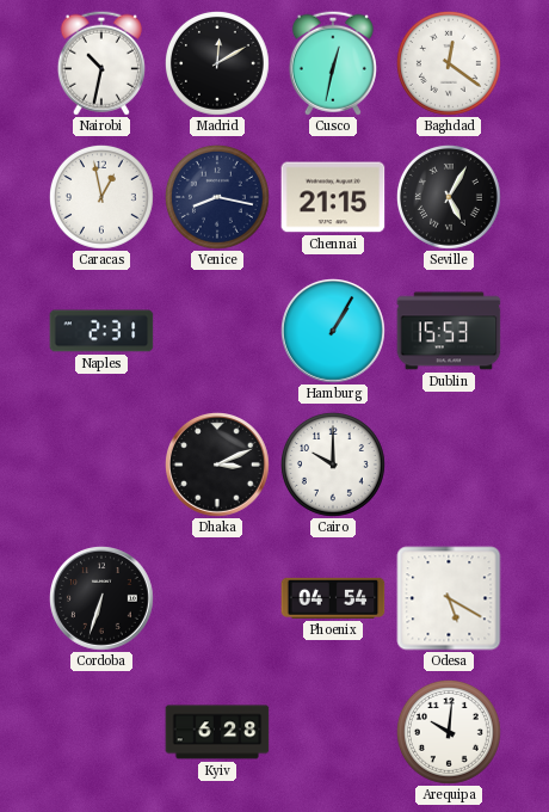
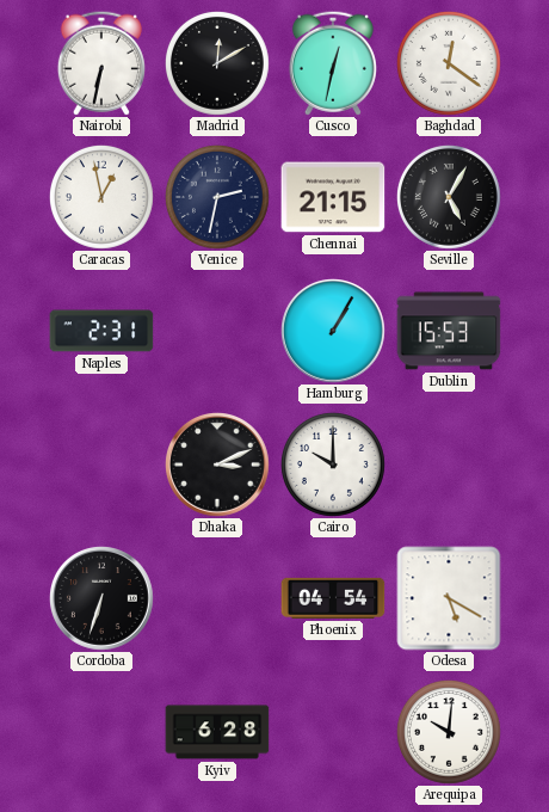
Nairobi: 10:32 -> 6:32
Venice: 8:17 -> 2:32
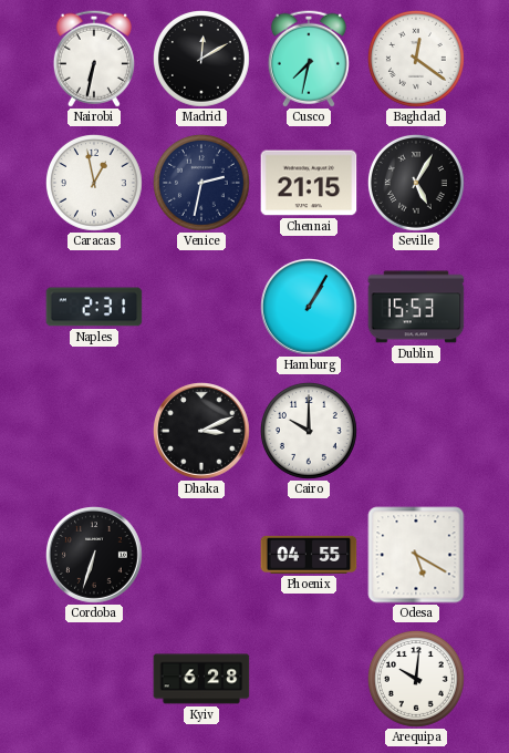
Cusco: 12:32 -> 7:32
Phoenix: 04:54 -> 04:55
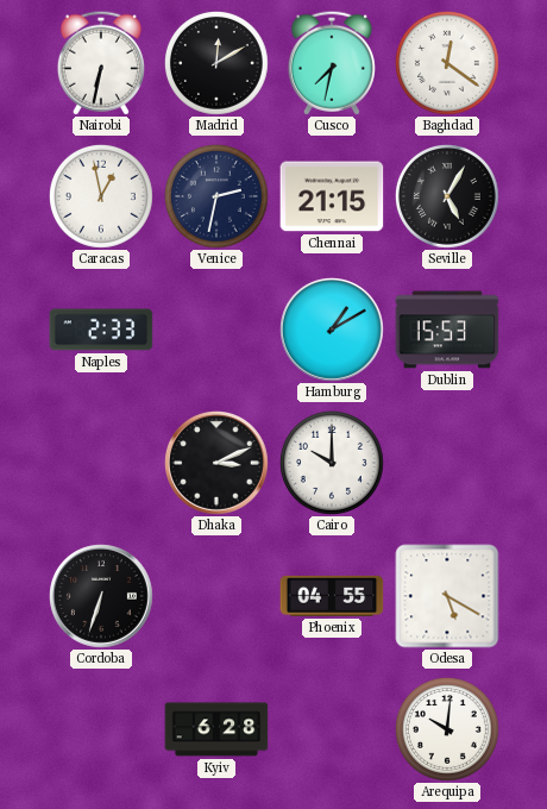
Naples: 2:31 -> 2:33
Hamburg: 1:05 -> 1:10
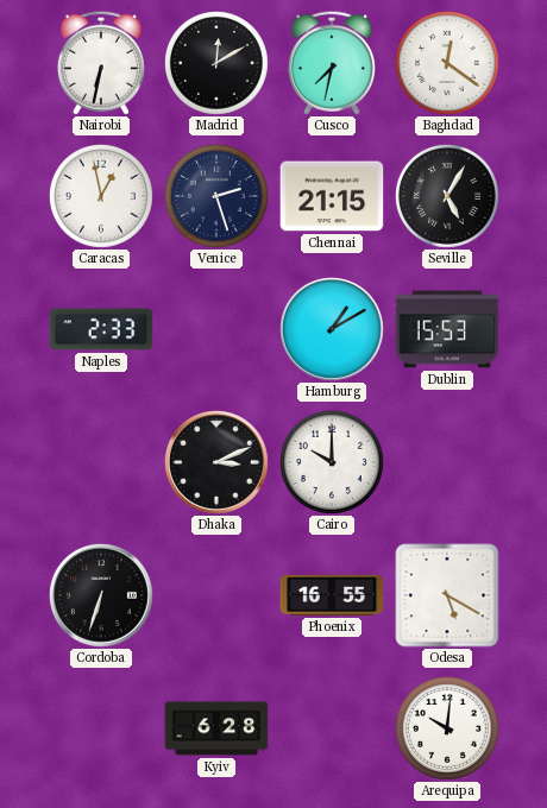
Venice: 2:32 -> 2:27
Phoenix: 04:55 -> 16:55
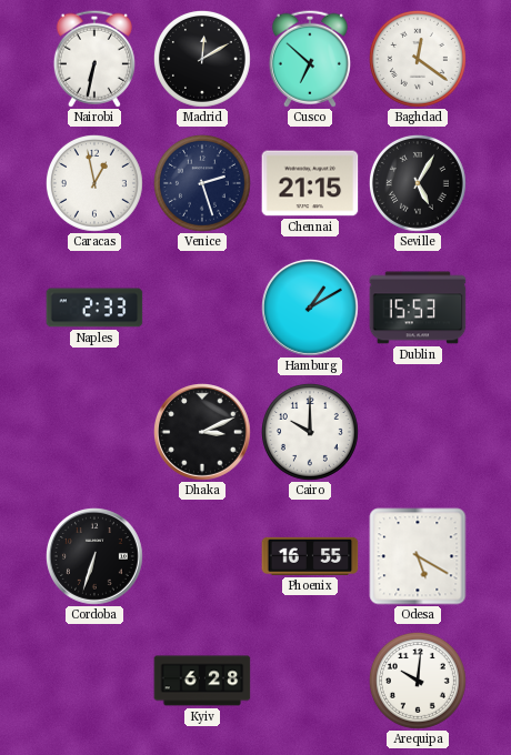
Cusco: 7:32 -> 6:52
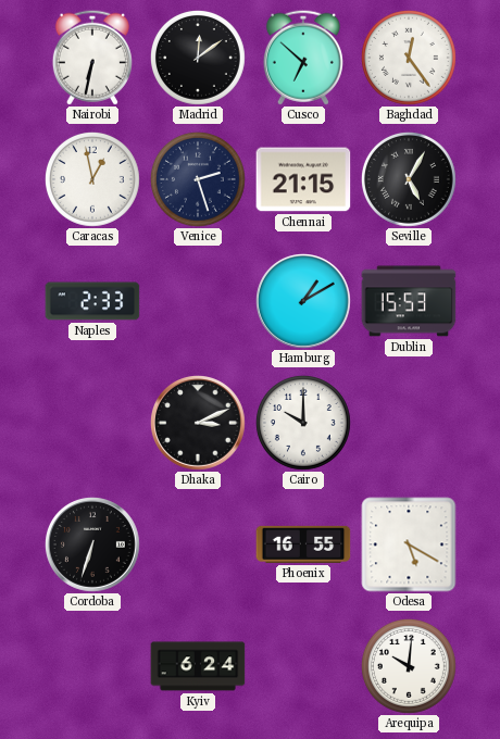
Madrid: 12:10 -> 12:09
Baghdad: 12:21 -> 12:24
Kyiv: 6:28 -> 6:24
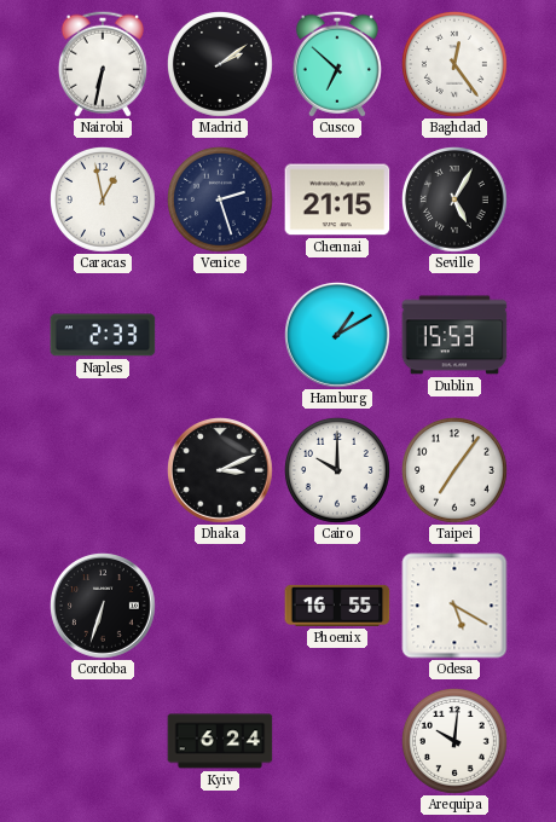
Madrid: 12:09 -> 2:09
Taipei: none -> 7:06
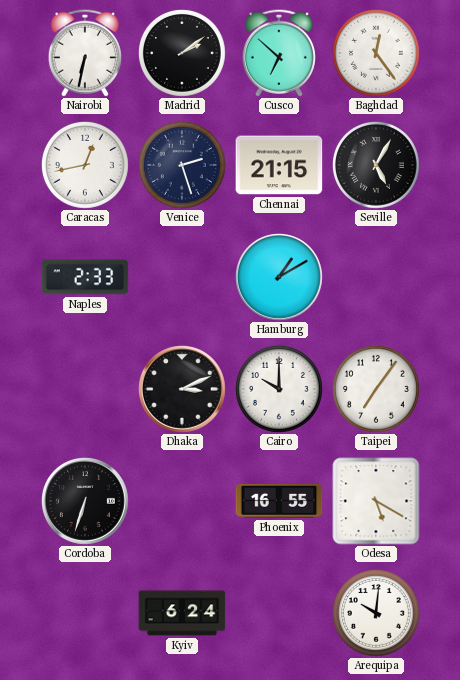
Caracas: 12:58 -> 12:43
Dublin: 15:53 -> none
